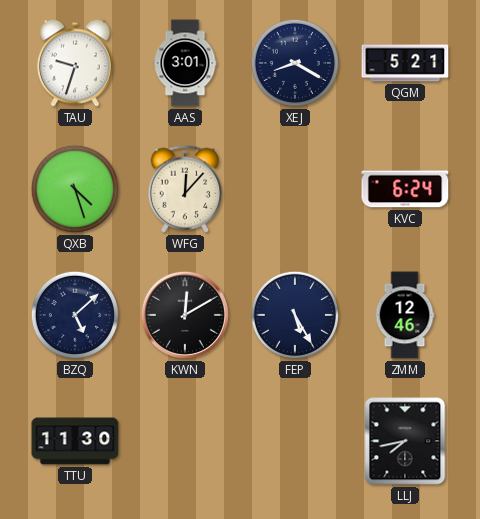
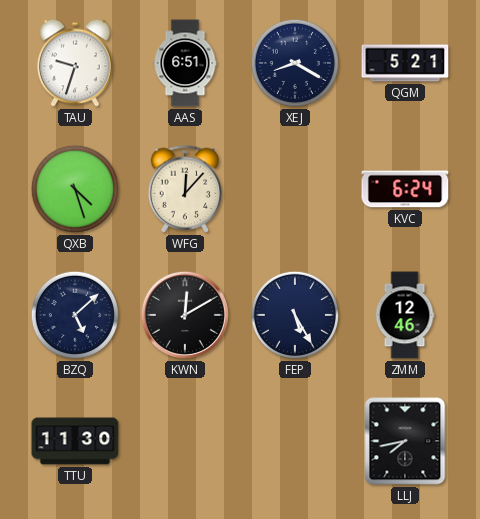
AAS: 3:01 -> 6:51
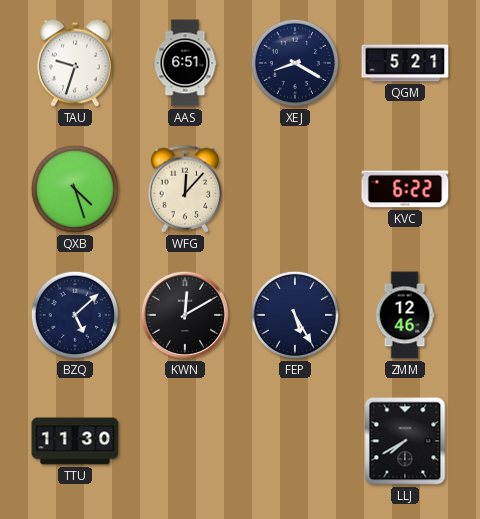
KVC: 6:24 -> 6:22
LLJ: 7:43 -> 7:40
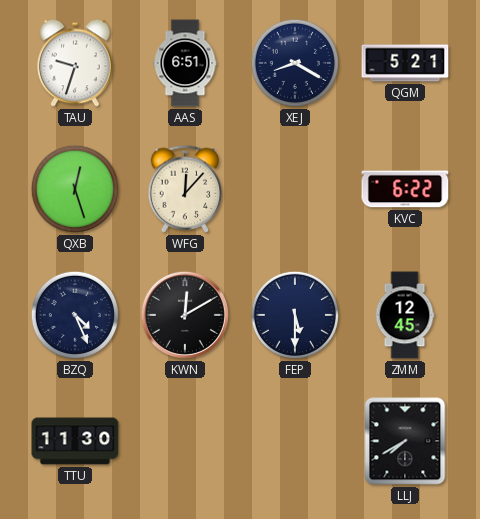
QXB: 4:27 -> 12:27
BZQ: 5:08 -> 4:26
FEP: 5:25 -> 5:30
ZMM: 12:46 -> 12:45
